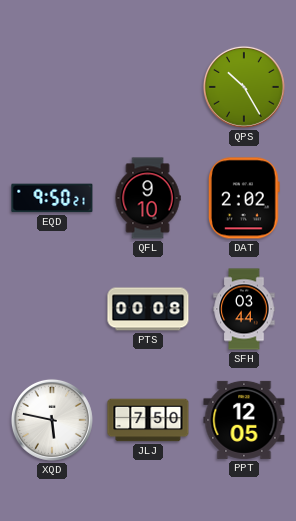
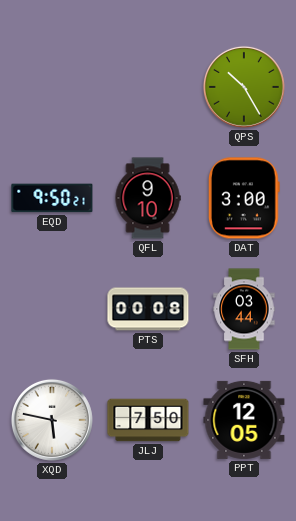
DAT: 2:02 -> 3:00
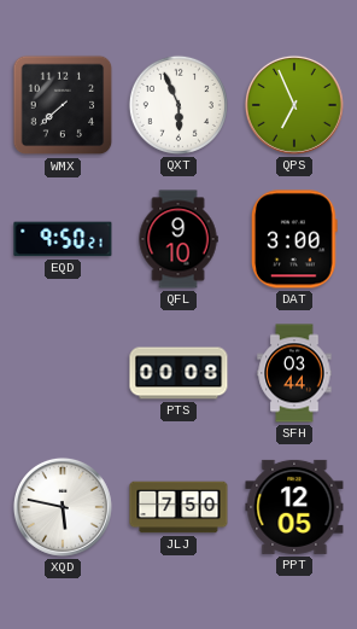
WMX: none -> 7:38
QXT: none -> 5:56
QPS: 10:25 -> 6:56
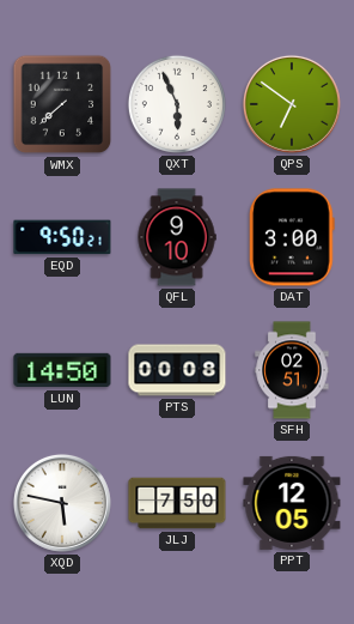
QPS: 6:56 -> 6:51
LUN: none -> 14:50
SFH: 03:44 -> 02:51
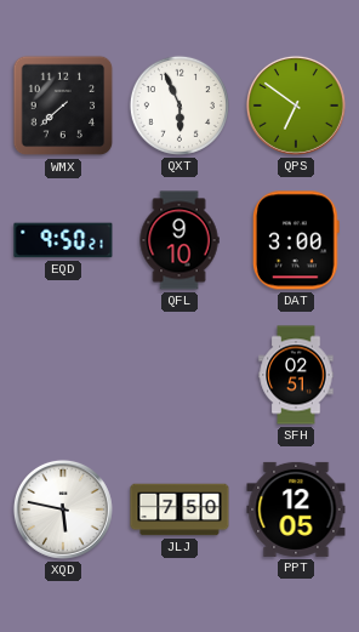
LUN: 14:50 -> none
PTS: 00:08 -> none
